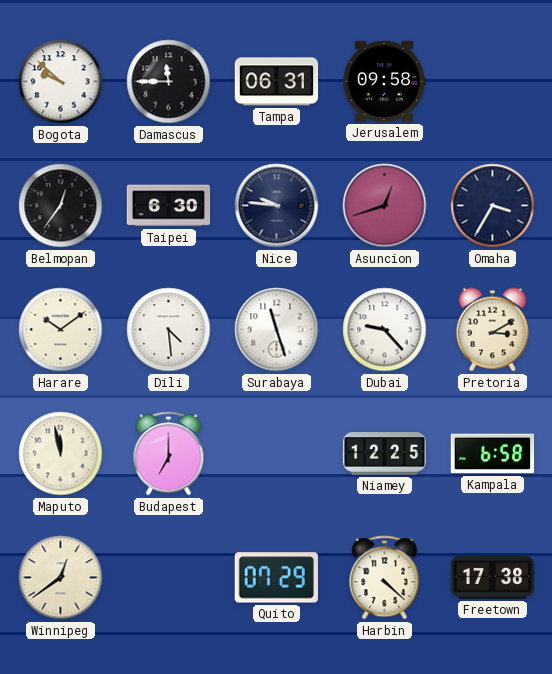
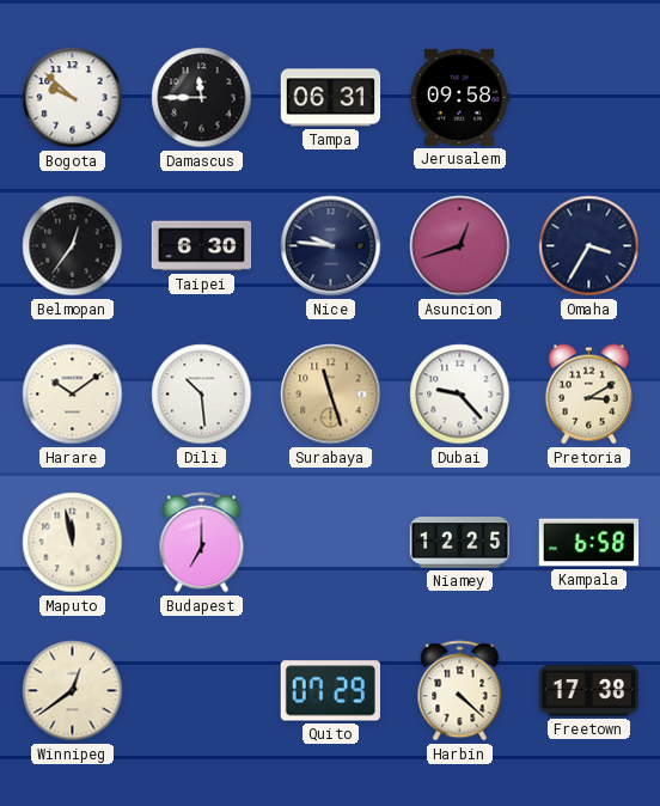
Dili: 4:29 -> 10:29
Surabaya dial: white -> champagne
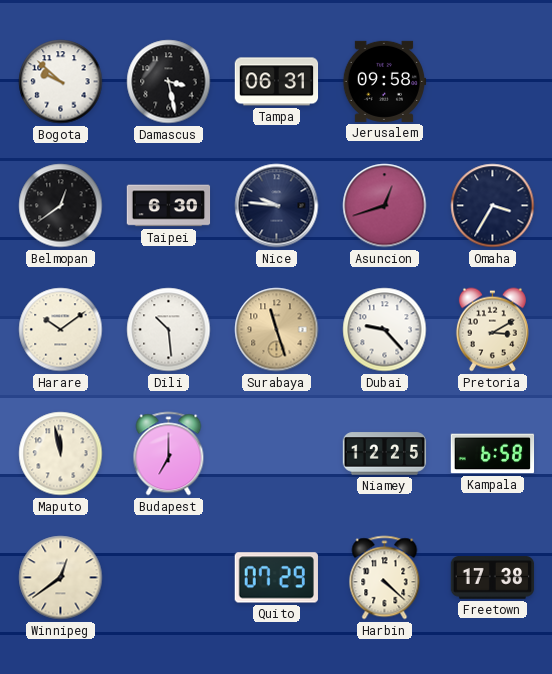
Damascus: 11:45 -> 3:28
Belmopan: 12:36 -> 12:39
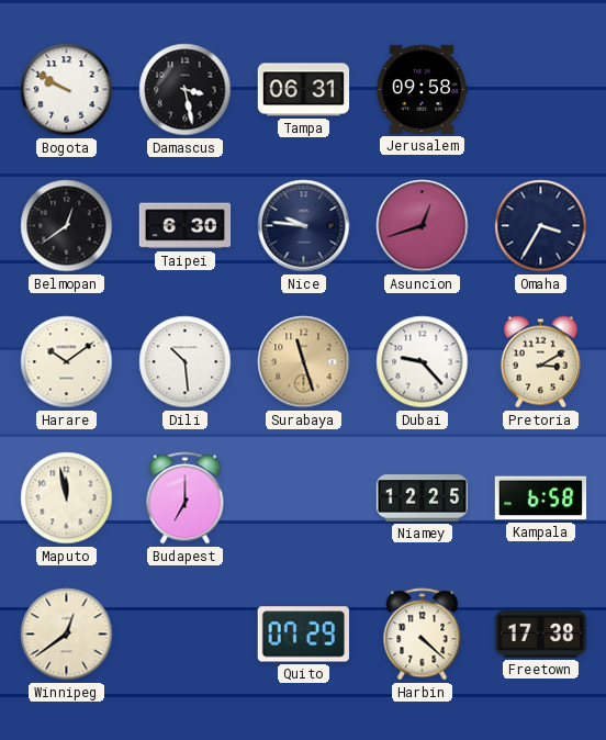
Bogota: 9:52 -> 9:50
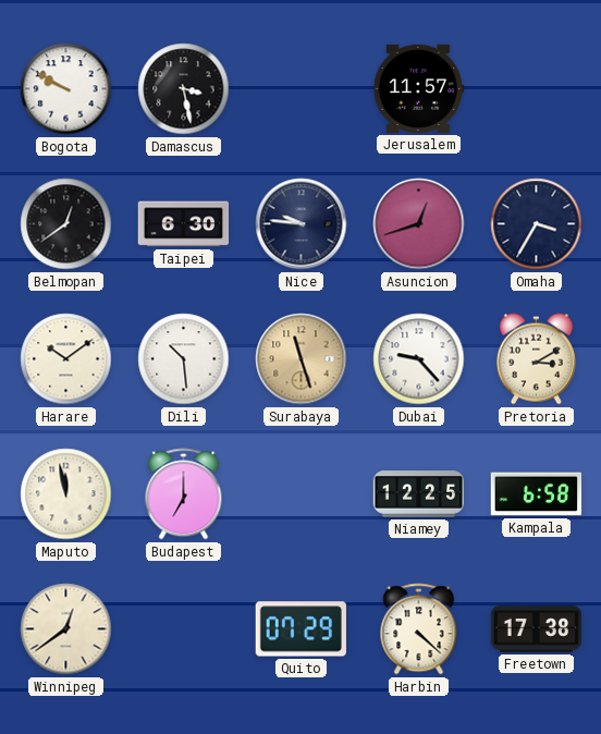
Tampa: 06:31 -> none
Jerusalem: 09:58 -> 11:57
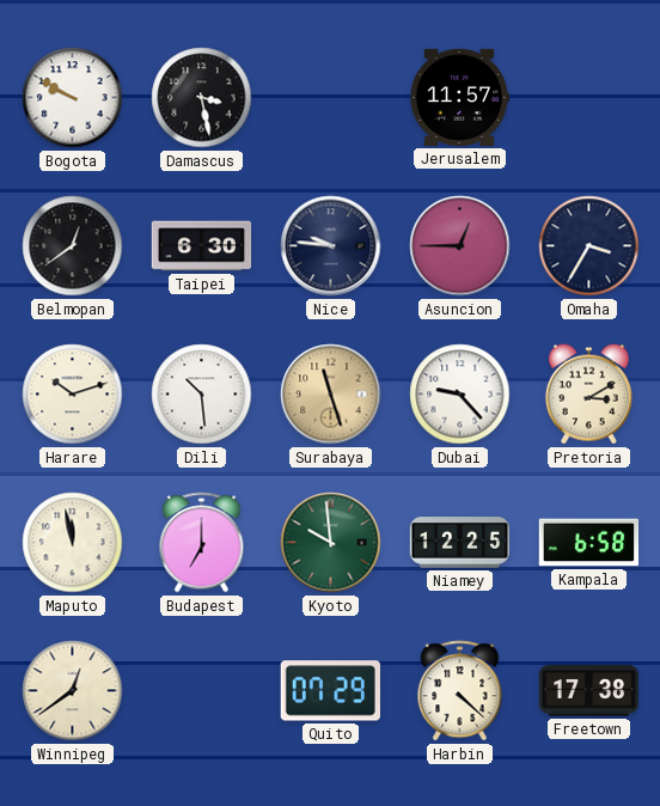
Asuncion: 12:42 -> 12:45
Harare: 10:09 -> 10:12
Kyoto: none -> 9:59
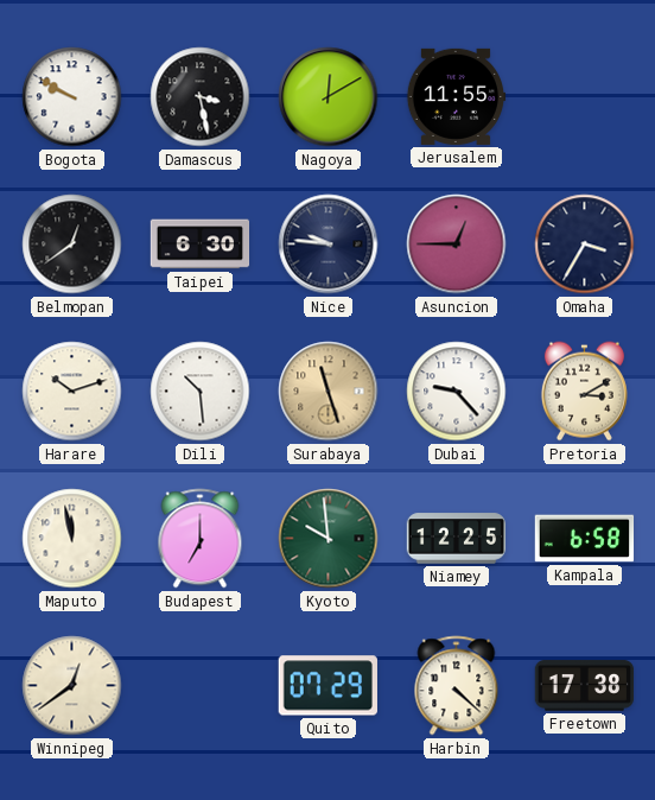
Nagoya: none -> 12:10
Jerusalem: 11:57 -> 11:55
